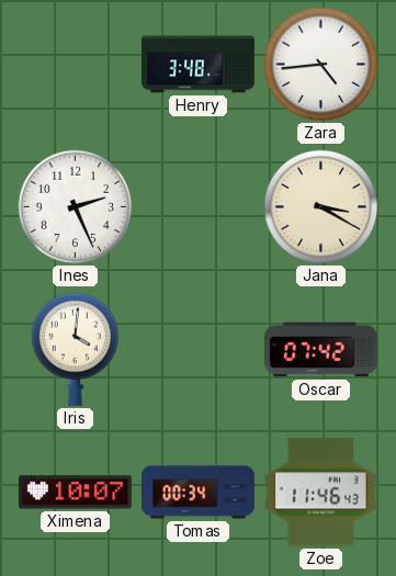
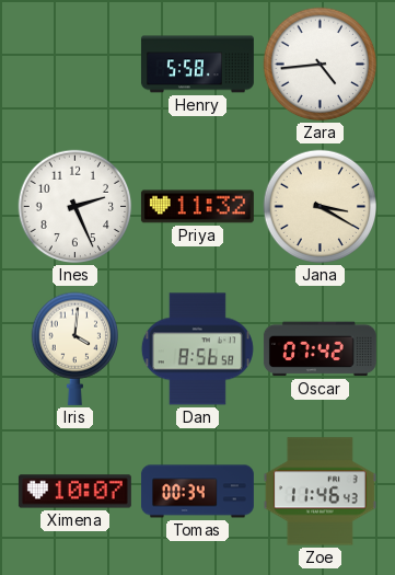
Henry: 3:48 -> 5:58
Priya: none -> 11:32
Dan: none -> 8:56
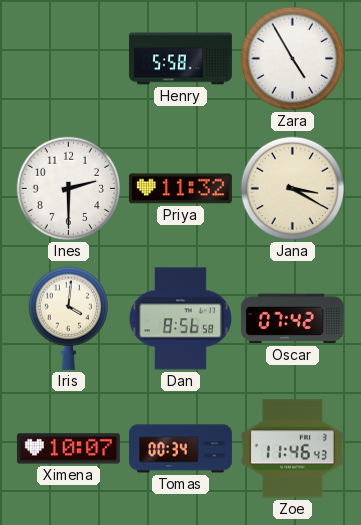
Zara: 4:44 -> 4:55
Ines: 2:26 -> 2:30
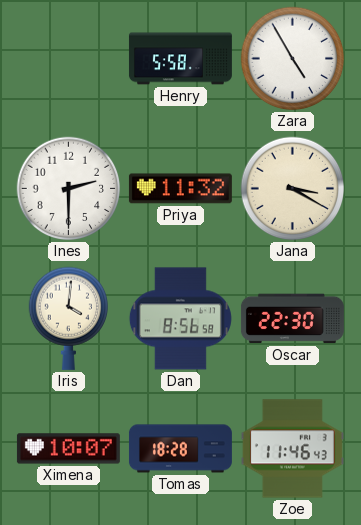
Oscar: 07:42 -> 22:30
Tomas: 00:34 -> 18:28
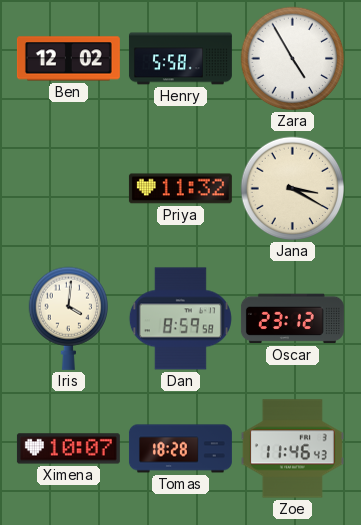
Ben: none -> 12:02
Ines: 2:30 -> none
Dan: 8:56 -> 8:59
Oscar: 22:30 -> 23:12
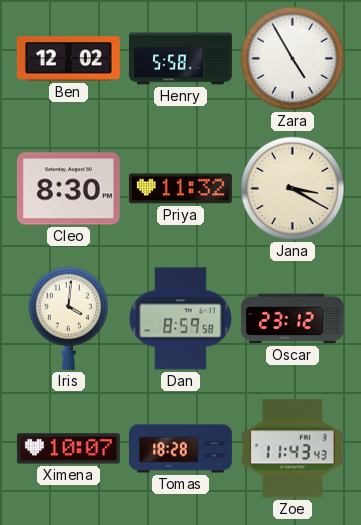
Cleo: none -> 8:30
Zoe: 11:46 -> 11:43
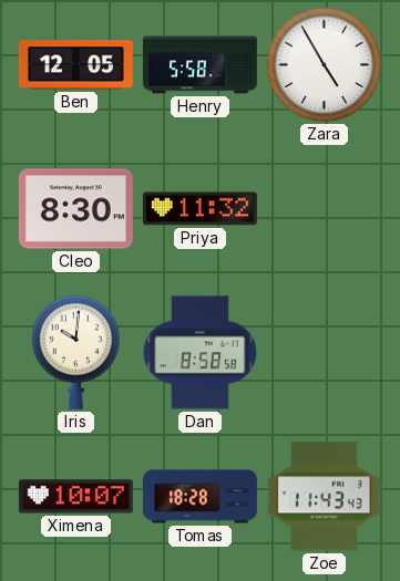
Ben: 12:02 -> 12:05
Jana: 3:20 -> none
Iris: 4:01 -> 10:01
Dan: 8:59 -> 8:58
Oscar: 23:12 -> none
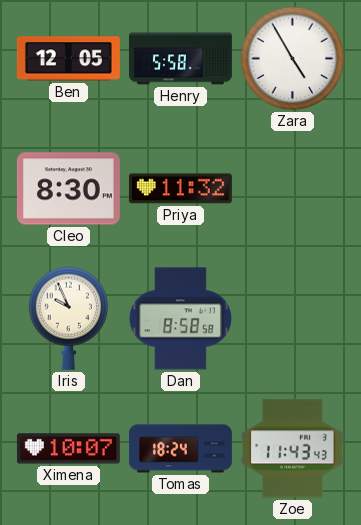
Iris: 10:01 -> 9:56
Tomas: 18:28 -> 18:24
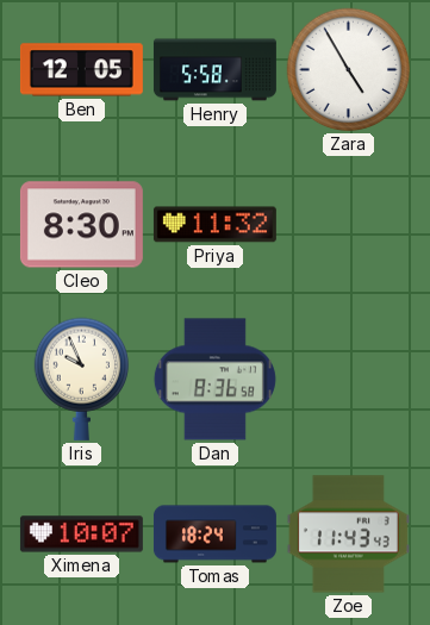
Dan: 8:58 -> 8:36
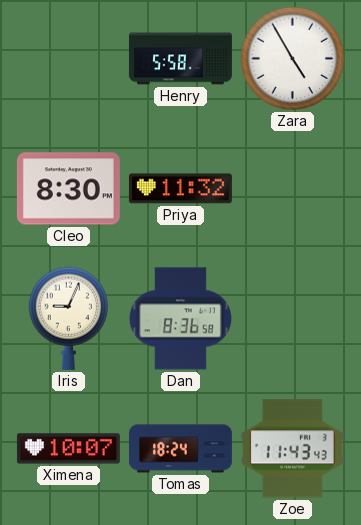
Ben: 12:05 -> none
Iris: 9:56 -> 9:04
